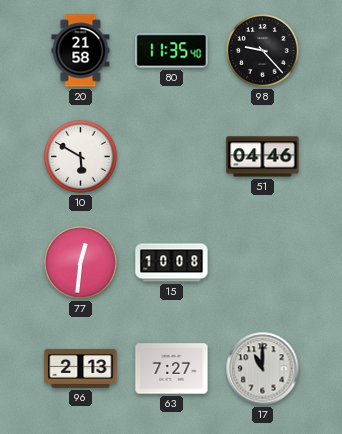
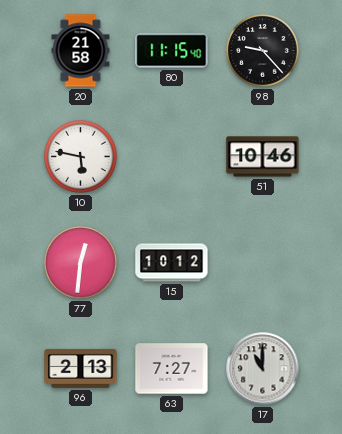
80: 11:35 -> 11:15
10: 5:50 -> 5:47
51: 04:46 -> 10:46
15: 10:08 -> 10:12
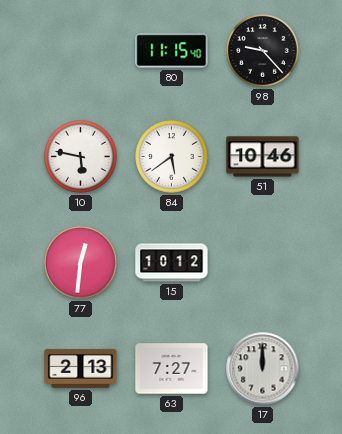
20: 21:58 -> none
84: none -> 5:39
17: 11:00 -> 12:00
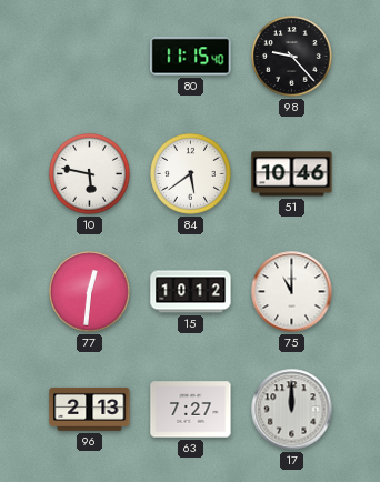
75: none -> 11:00
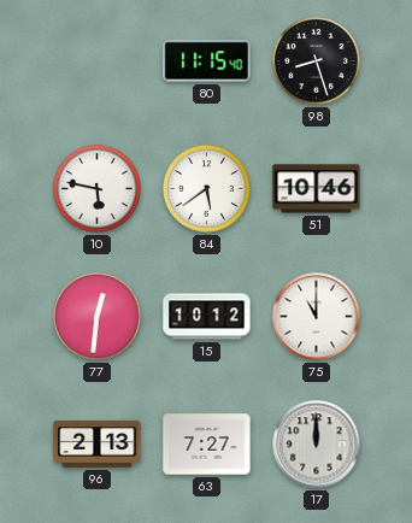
98: 9:23 -> 8:27
